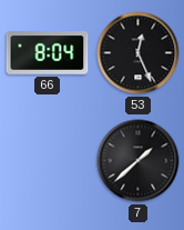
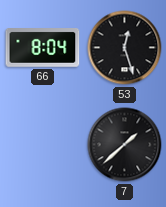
53: 12:26 -> 12:27
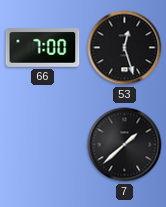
66: 8:04 -> 7:00
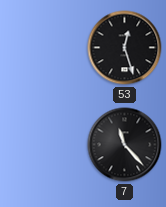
66: 7:00 -> none
7: 1:38 -> 11:23
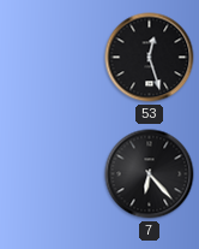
7: 11:23 -> 6:23
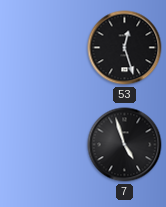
7: 6:23 -> 4:57
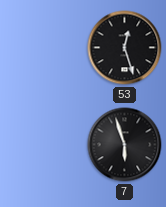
7: 4:57 -> 5:57
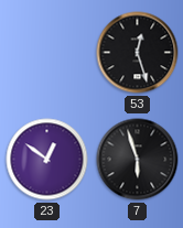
23: none -> 12:51
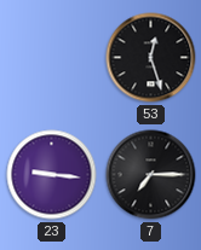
23: 12:51 -> 9:16
7: 5:57 -> 7:15
